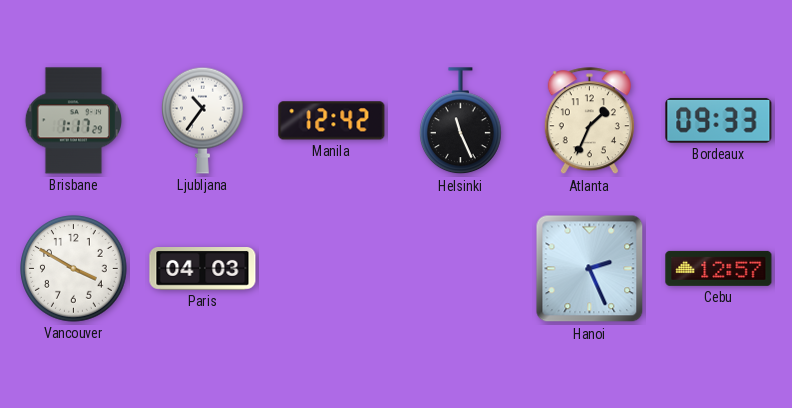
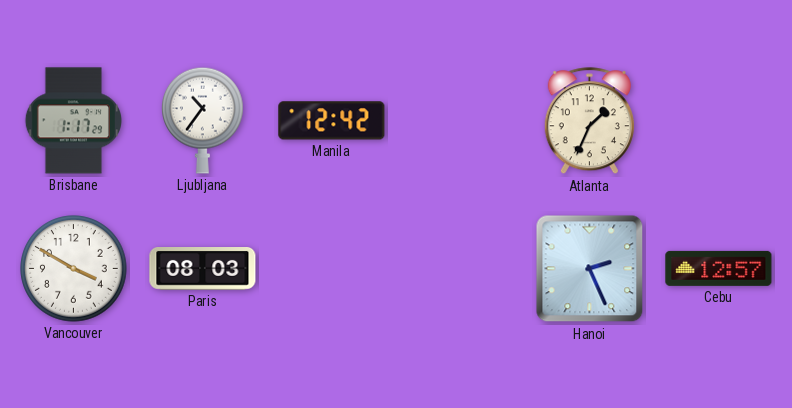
Helsinki: 11:26 -> none
Bordeaux: 09:33 -> none
Paris: 04:03 -> 08:03
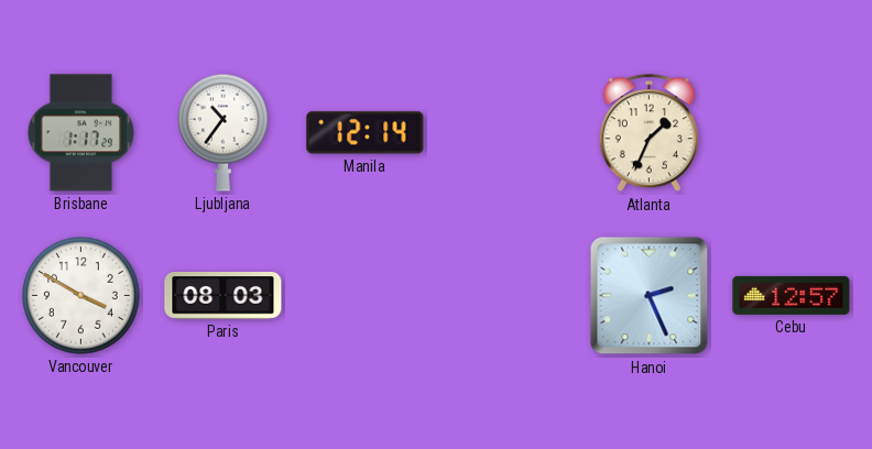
Manila: 12:42 -> 12:14
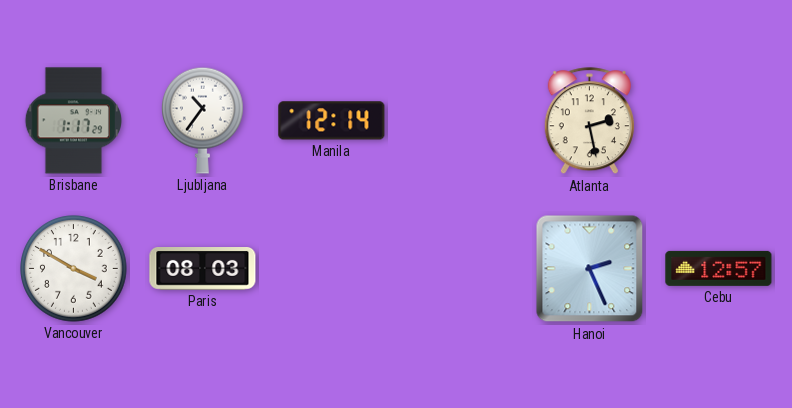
Atlanta: 1:34 -> 2:28
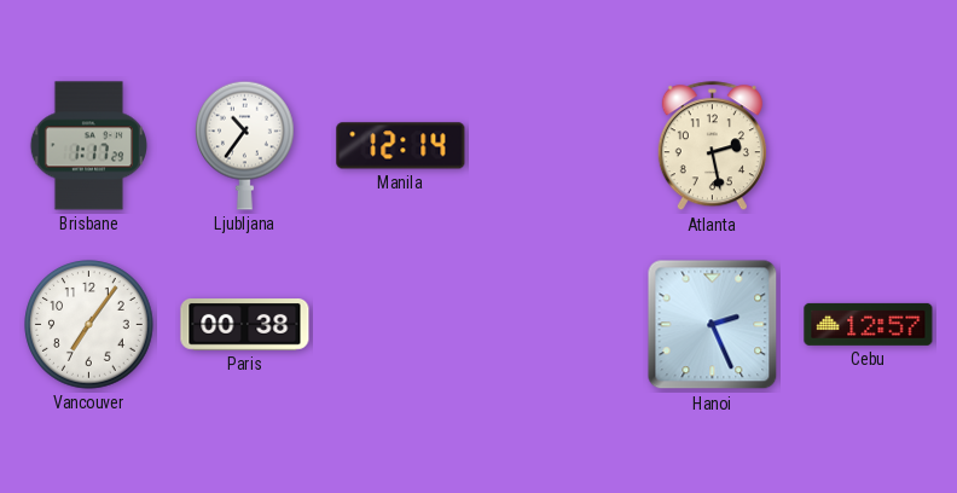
Vancouver: 3:50 -> 7:06
Paris: 08:03 -> 00:38
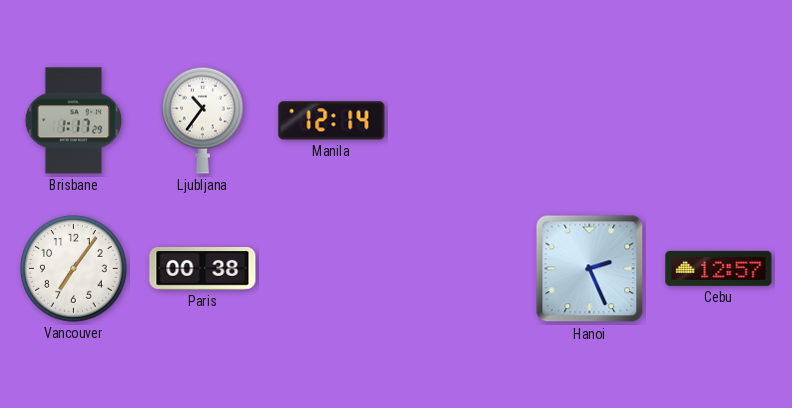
Atlanta: 2:28 -> none
